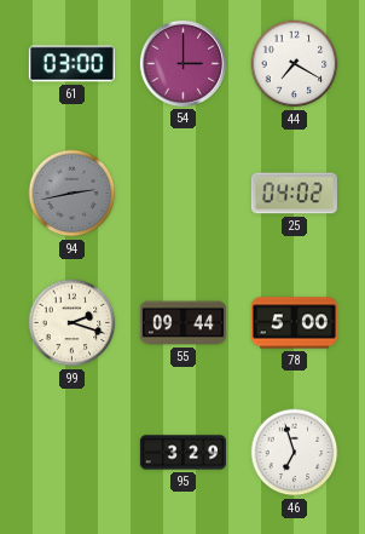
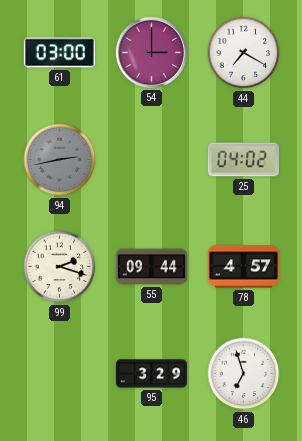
78: 5:00 -> 4:57
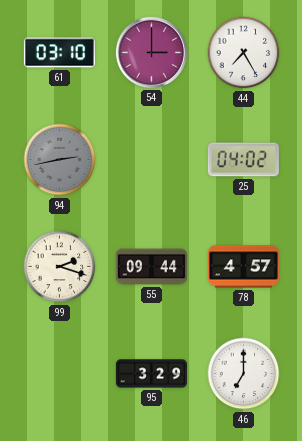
61: 03:00 -> 03:10
44: 7:20 -> 7:25
46: 6:57 -> 7:00
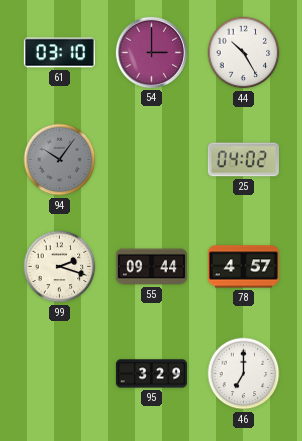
44: 7:25 -> 10:25
94: 2:43 -> 10:06
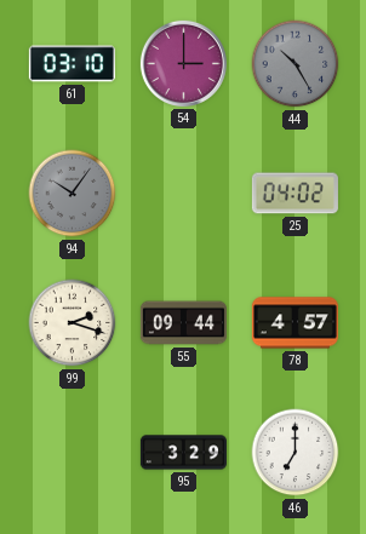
44 dial: white -> grey
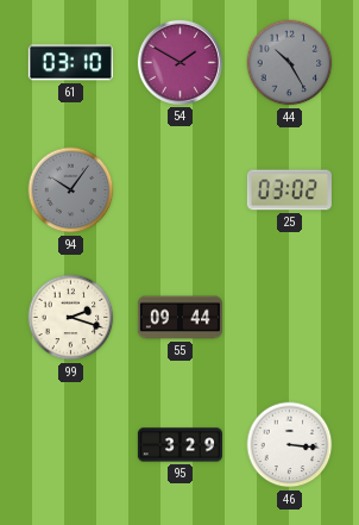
54: 3:00 -> 1:50
25: 04:02 -> 03:02
78: 4:57 -> none
46: 7:00 -> 3:16
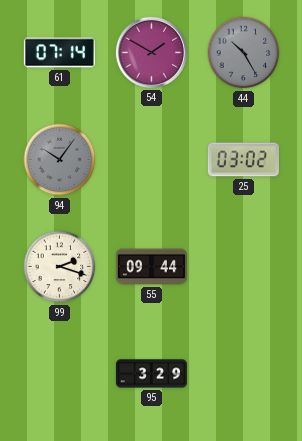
61: 03:10 -> 07:14
46: 3:16 -> none
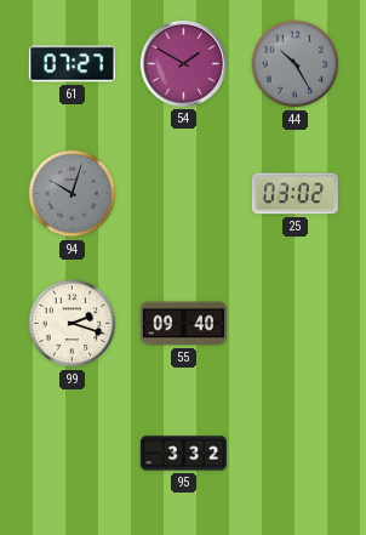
61: 07:14 -> 07:27
94: 10:06 -> 10:03
55: 09:44 -> 09:40
95: 3:29 -> 3:32
